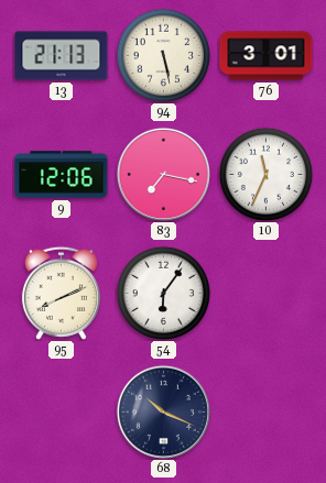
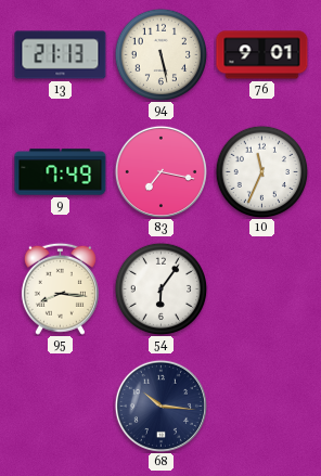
76: 3:01 -> 9:01
9: 12:06 -> 7:49
95: 8:11 -> 8:16
68: 10:19 -> 10:16
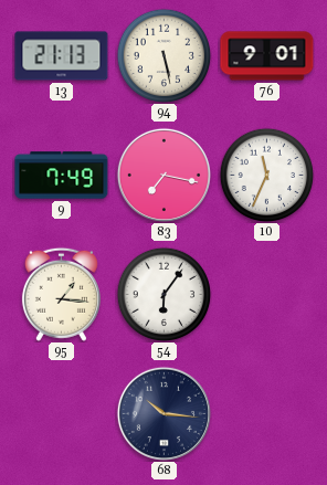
95: 8:16 -> 1:16
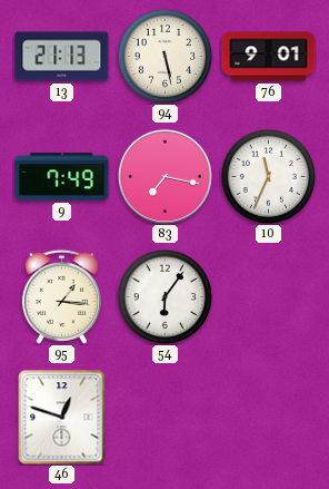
46: none -> 12:48
68: 10:16 -> none
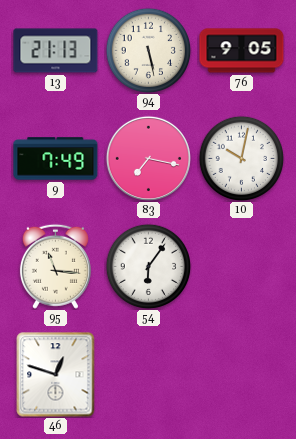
76: 9:01 -> 9:05
10: 11:34 -> 10:02
95: 1:16 -> 11:16
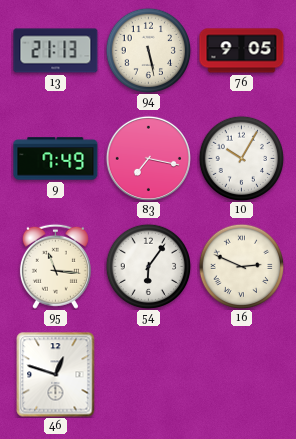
10: 10:02 -> 10:05
16: none -> 2:49
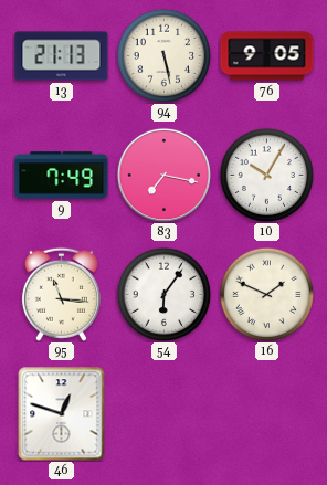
16: 2:49 -> 1:49
